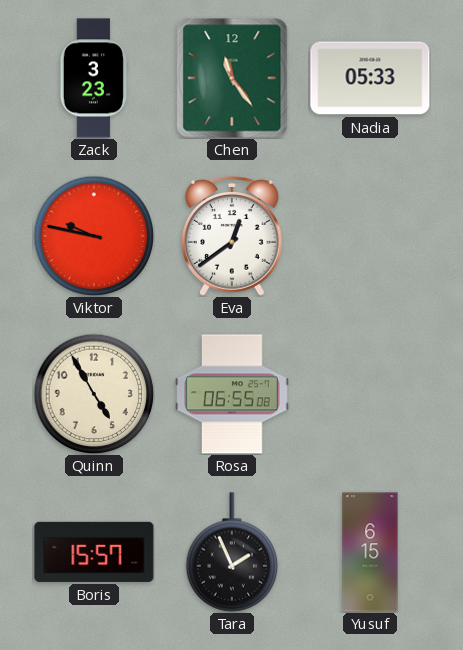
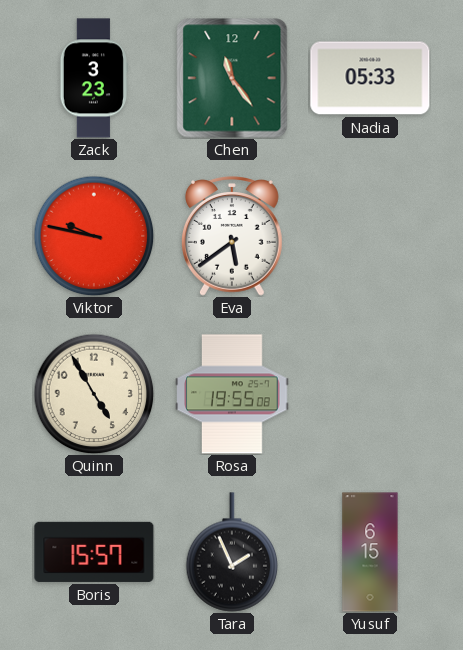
Eva: 12:39 -> 5:39
Rosa: 06:55 -> 19:55
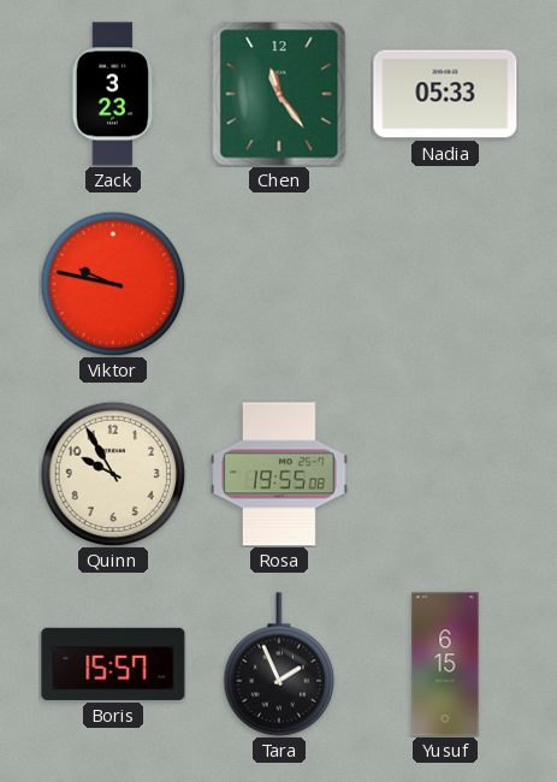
Eva: 5:39 -> none
Quinn: 4:55 -> 9:55
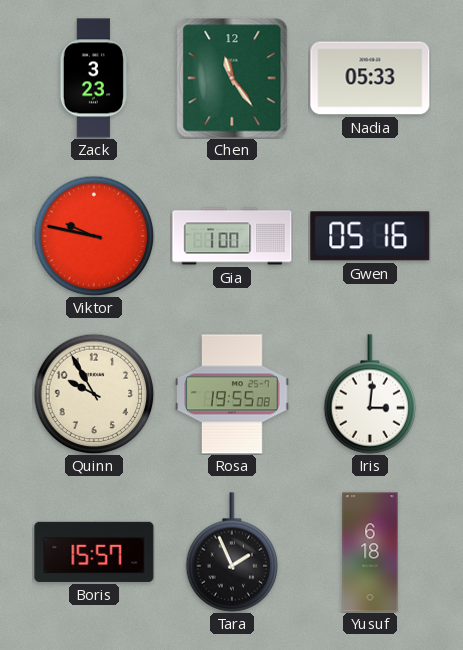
Gia: none -> 1:00
Gwen: none -> 05:16
Iris: none -> 3:01
Yusuf: 6:15 -> 6:18
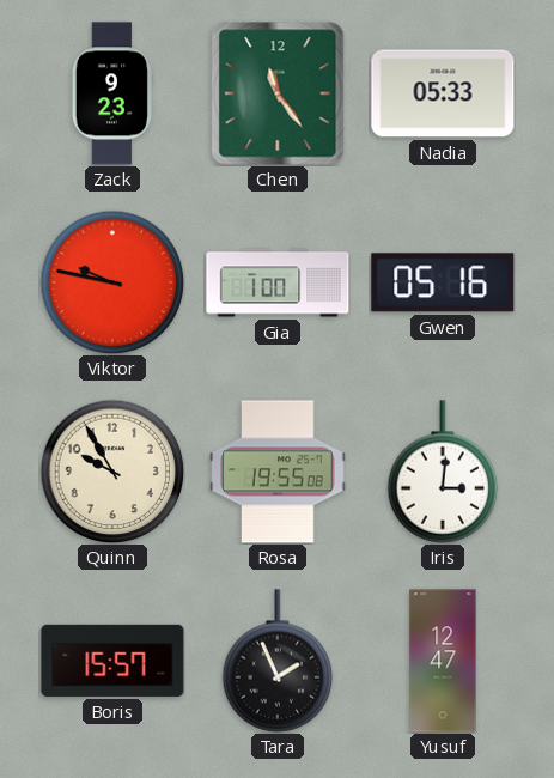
Zack: 3:23 -> 9:23
Yusuf: 6:18 -> 12:47
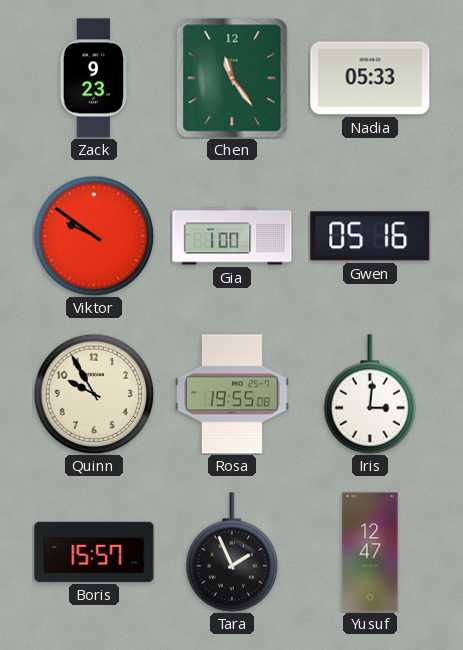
Viktor: 9:47 -> 9:51
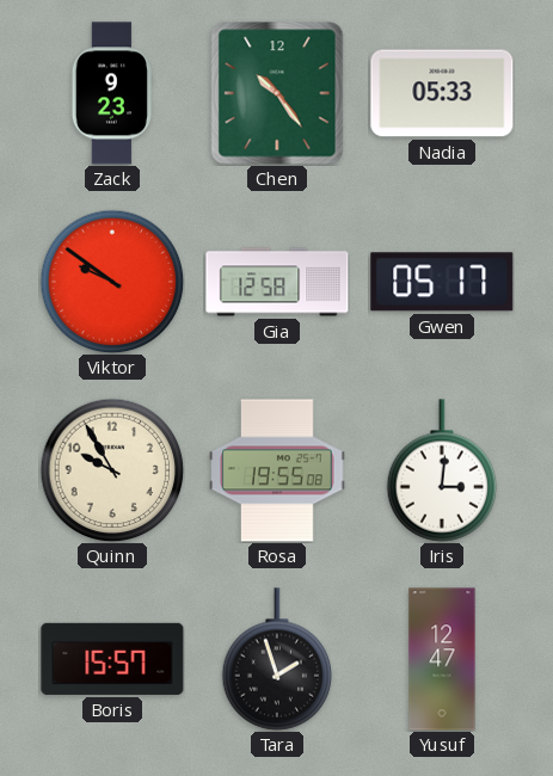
Chen: 11:24 -> 10:24
Gia: 1:00 -> 12:58
Gwen: 05:16 -> 05:17
Tara: 1:56 -> 1:57
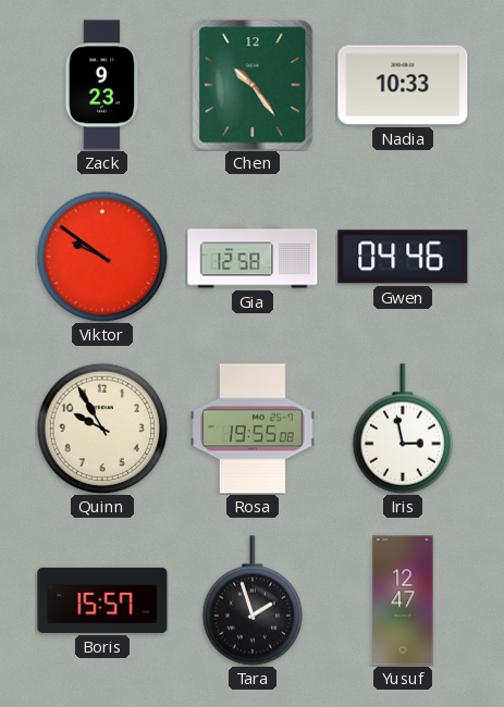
Nadia: 05:33 -> 10:33
Gwen: 05:17 -> 04:46
Iris: 3:01 -> 2:58
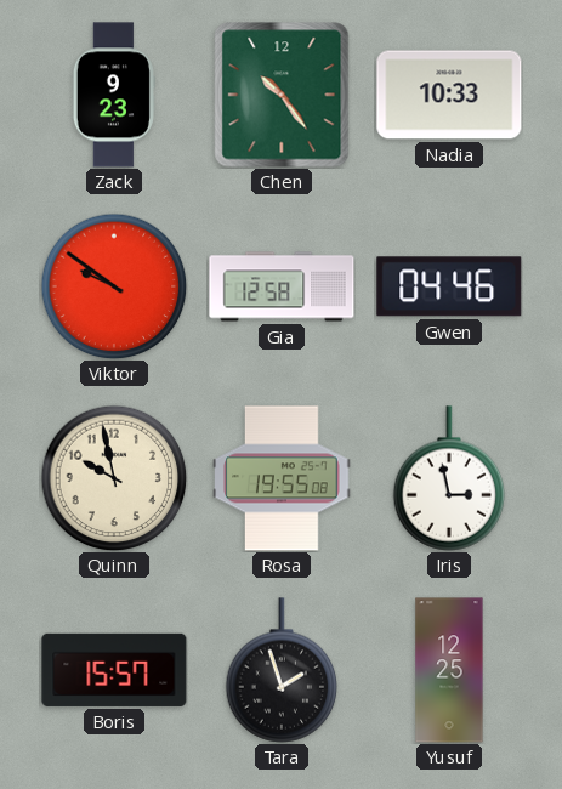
Quinn: 9:55 -> 9:58
Yusuf: 12:47 -> 12:25
